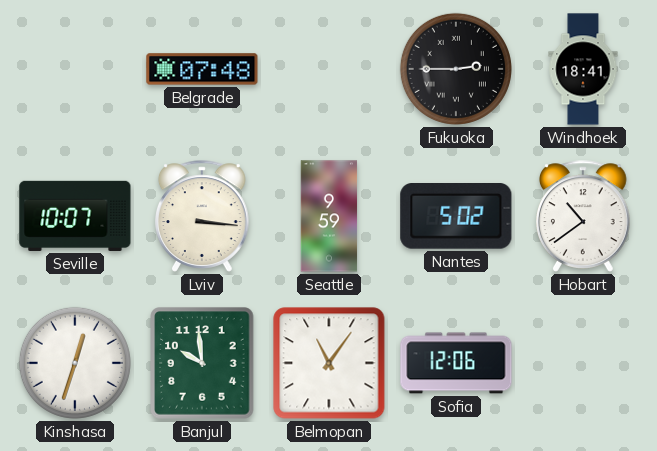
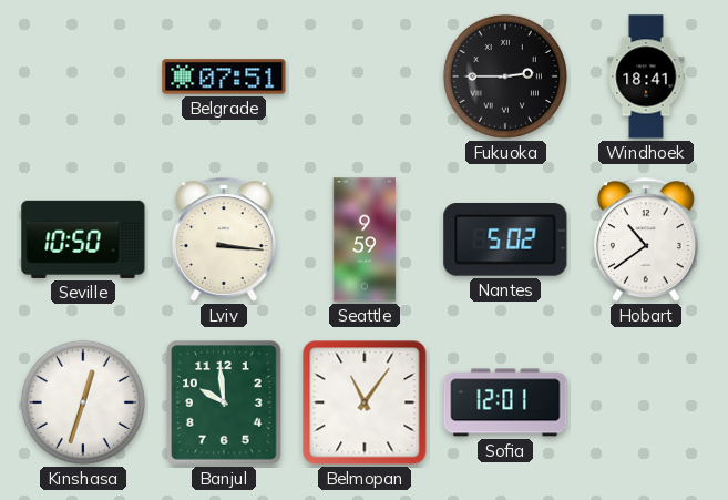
Belgrade: 07:48 -> 07:51
Seville: 10:07 -> 10:50
Sofia: 12:06 -> 12:01
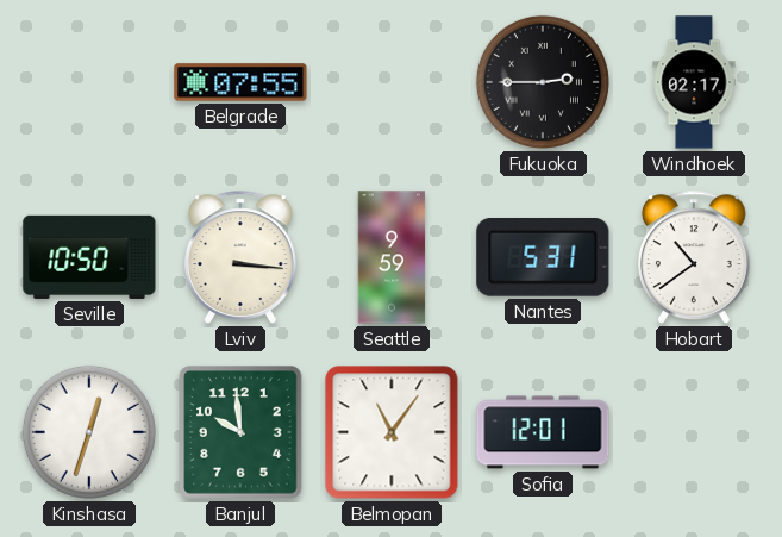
Belgrade: 07:51 -> 07:55
Windhoek: 18:41 -> 02:17
Nantes: 5:02 -> 5:31
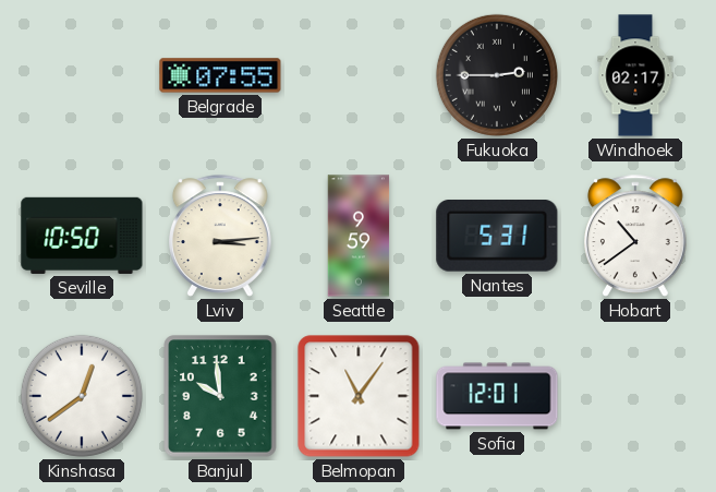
Lviv: 3:16 -> 3:14
Kinshasa: 12:33 -> 12:39
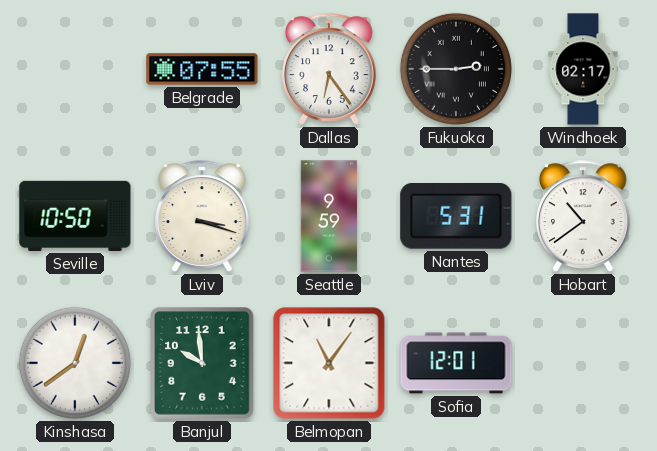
Dallas: none -> 6:24
Lviv: 3:14 -> 3:18
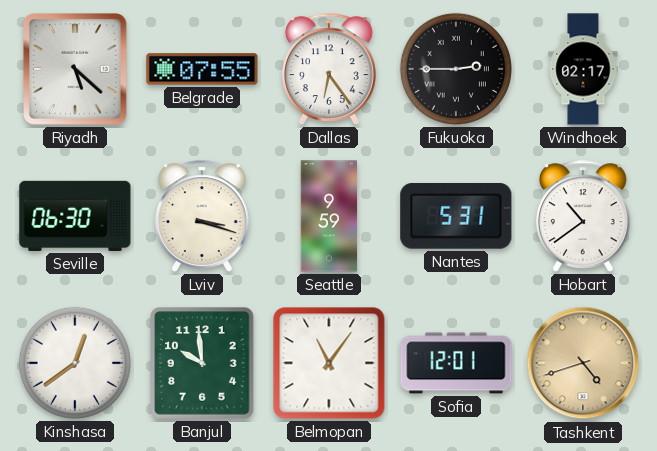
Riyadh: none -> 5:22
Seville: 10:50 -> 06:30
Tashkent: none -> 4:42
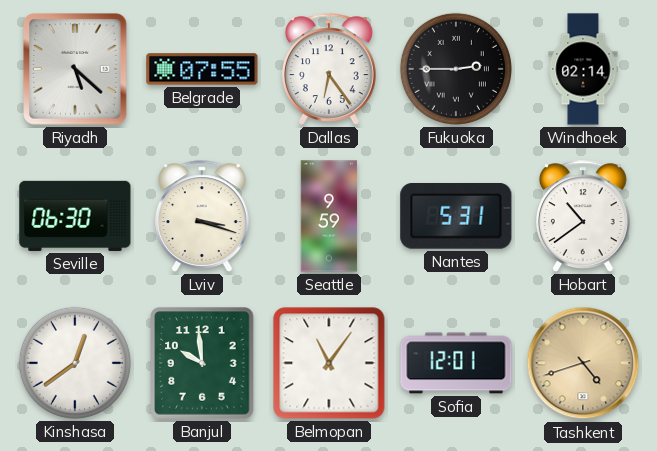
Windhoek: 02:17 -> 02:14
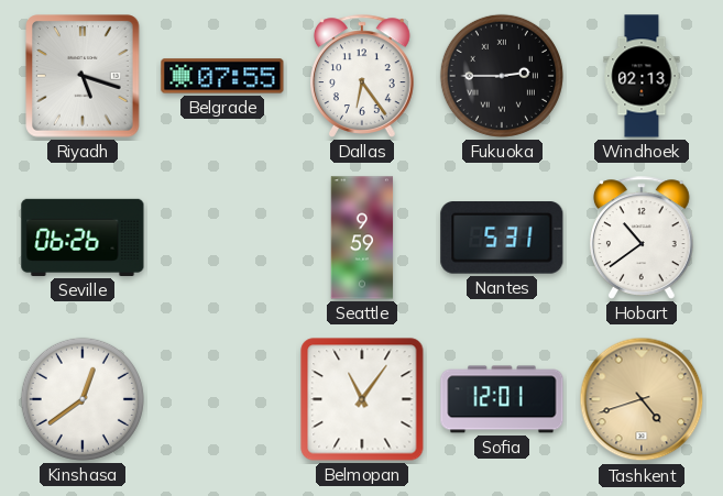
Riyadh: 5:22 -> 5:18
Windhoek: 02:14 -> 02:13
Seville: 06:30 -> 06:26
Lviv: 3:18 -> none
Banjul: 9:59 -> none
